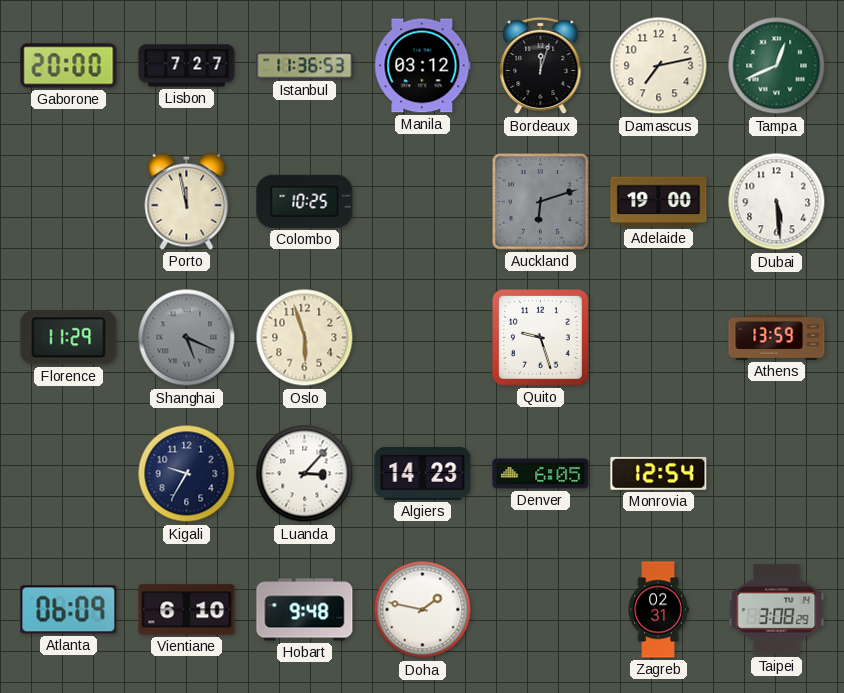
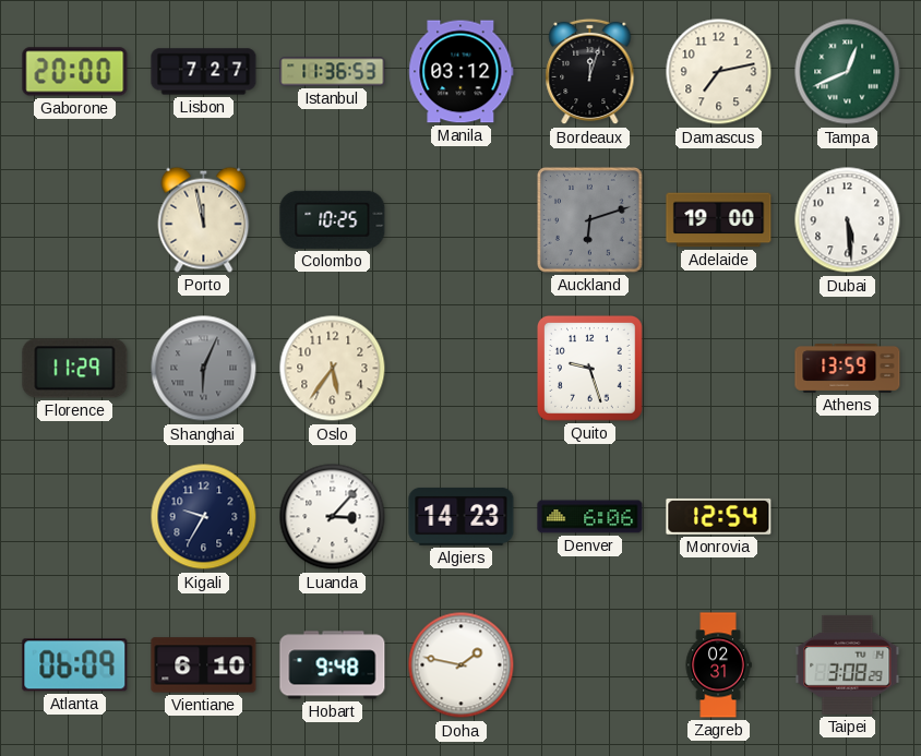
Shanghai: 5:19 -> 6:04
Oslo: 5:57 -> 5:36
Denver: 6:05 -> 6:06
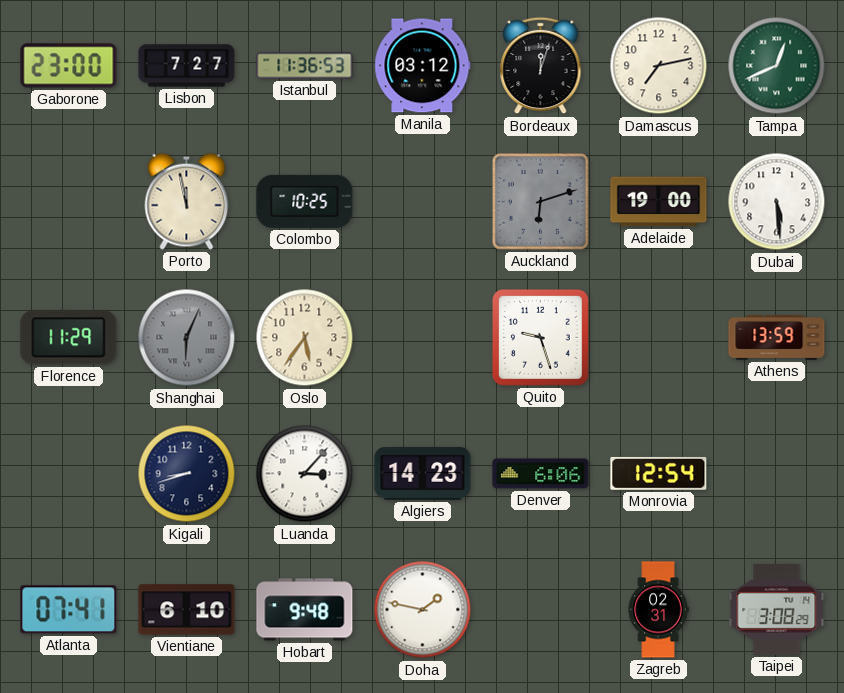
Gaborone: 20:00 -> 23:00
Kigali: 9:35 -> 8:42
Atlanta: 06:09 -> 07:41
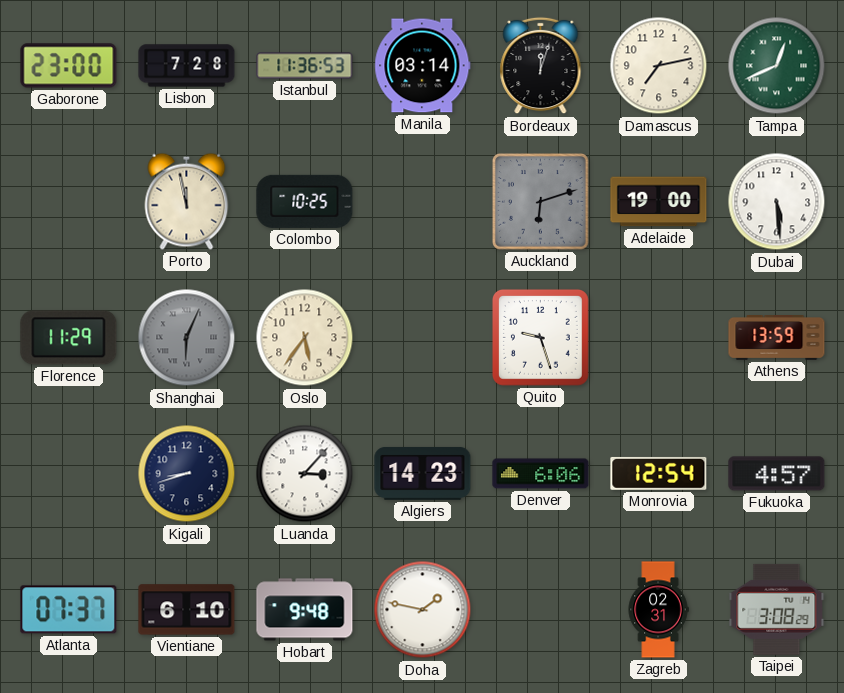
Lisbon: 7:27 -> 7:28
Manila: 03:12 -> 03:14
Fukuoka: none -> 4:57
Atlanta: 07:41 -> 07:37
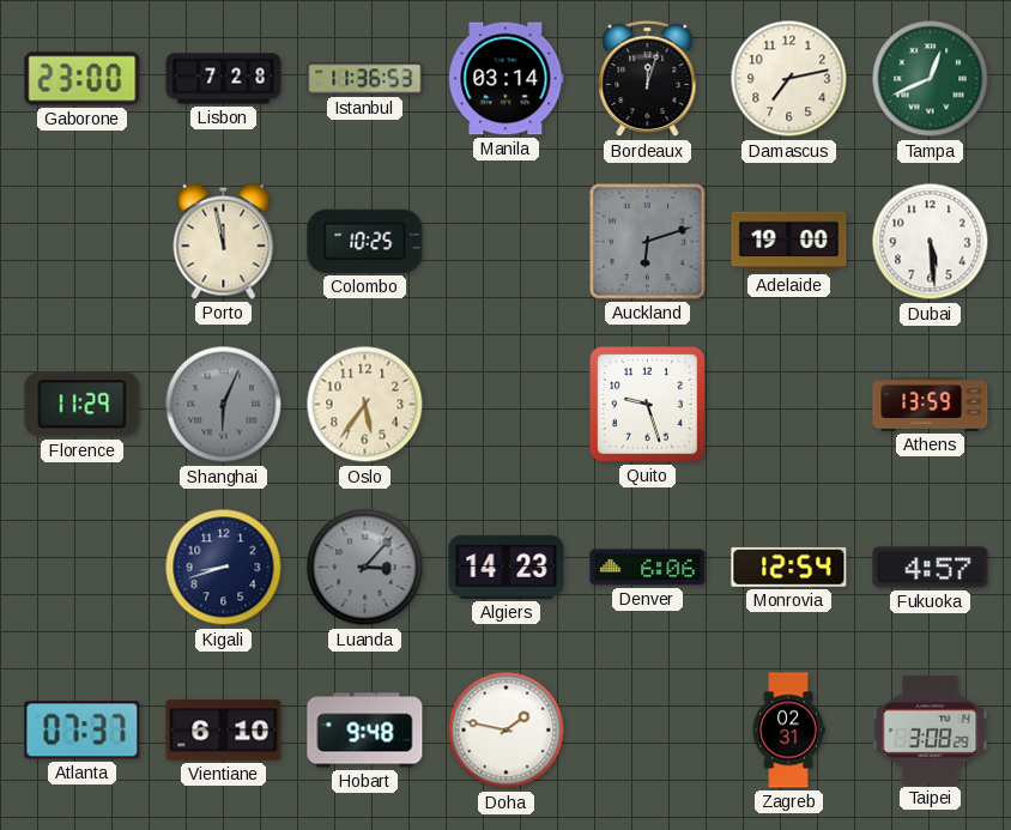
Luanda dial: white -> grey
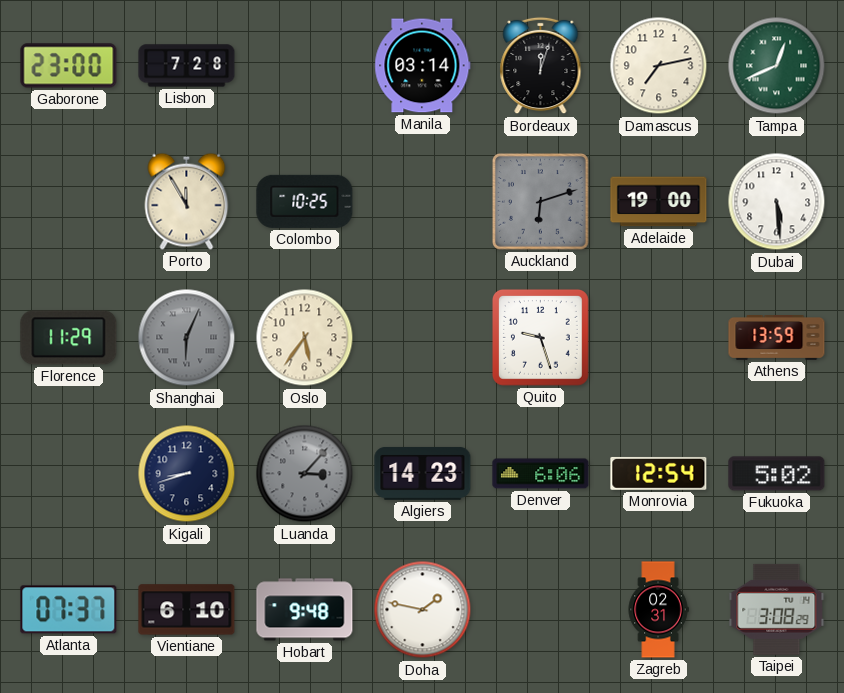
Istanbul: 11:36 -> none
Porto: 11:58 -> 11:55
Fukuoka: 4:57 -> 5:02
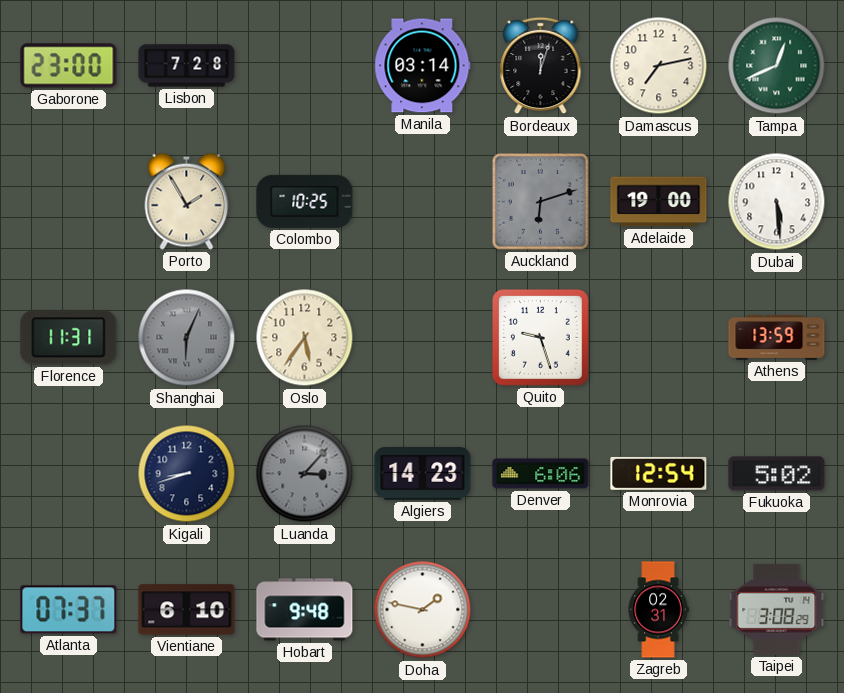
Porto: 11:55 -> 1:55
Florence: 11:29 -> 11:31
